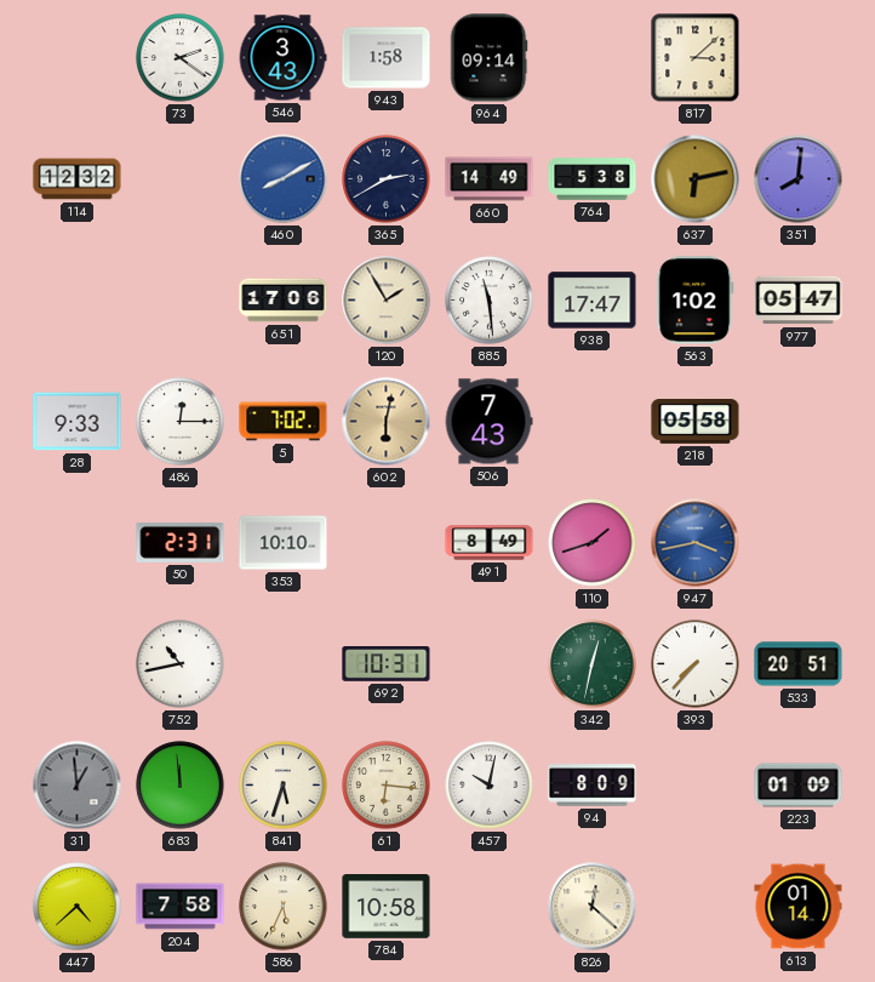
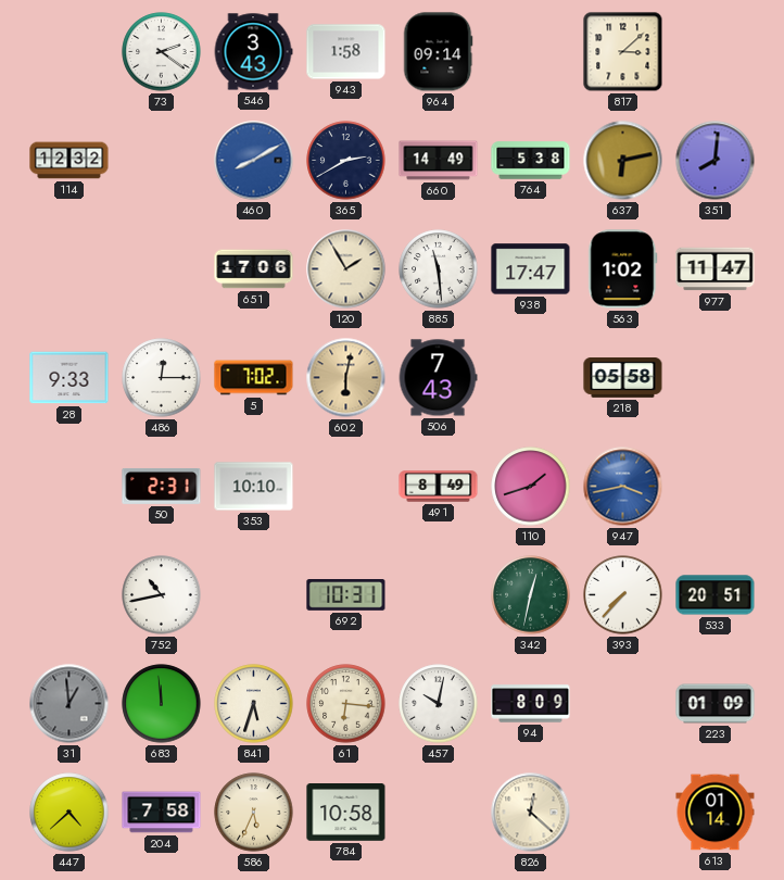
977: 05:47 -> 11:47
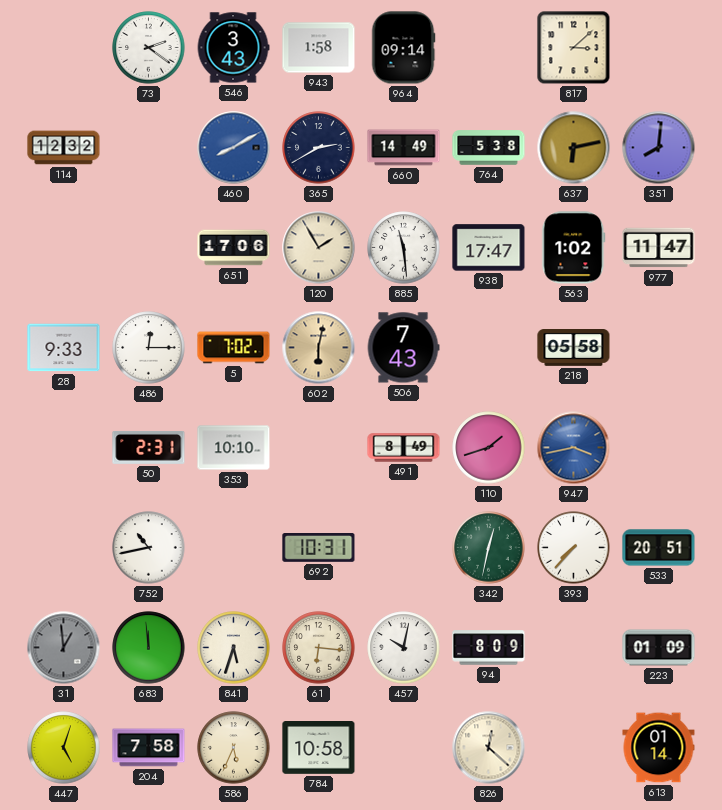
447: 4:38 -> 5:03
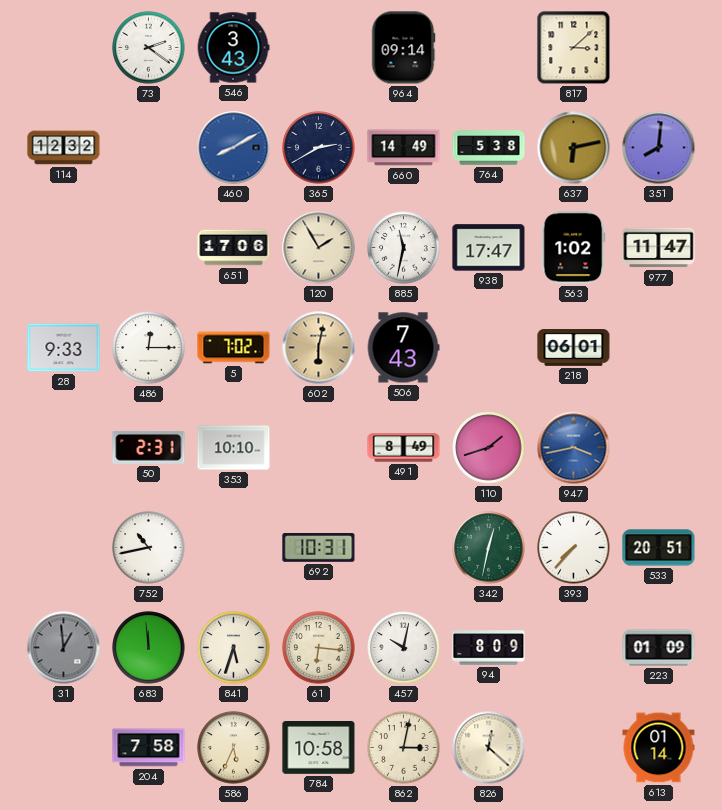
943: 1:58 -> none
885: 11:29 -> 11:32
218: 05:58 -> 06:01
447: 5:03 -> none
862: none -> 3:02
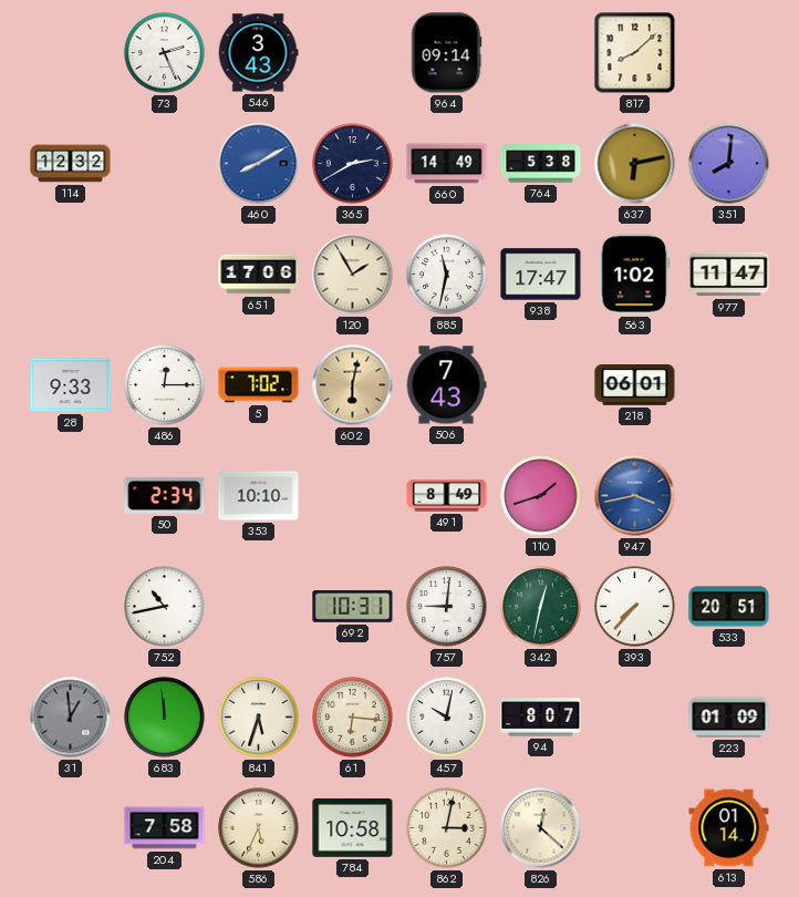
73: 2:21 -> 2:26
817: 3:08 -> 8:08
50: 2:31 -> 2:34
757: none -> 9:01
94: 8:09 -> 8:07
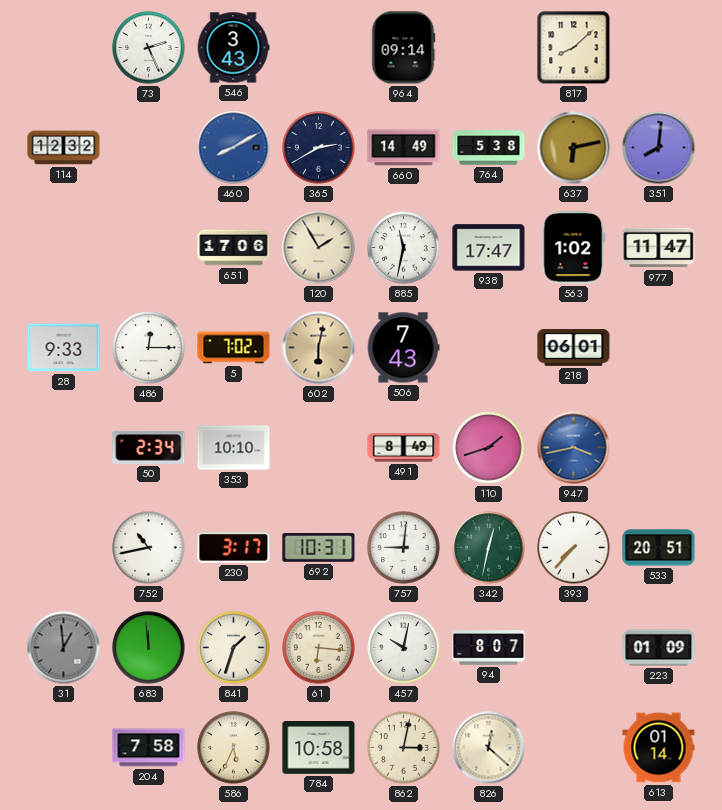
230: none -> 3:17
841: 5:33 -> 1:33
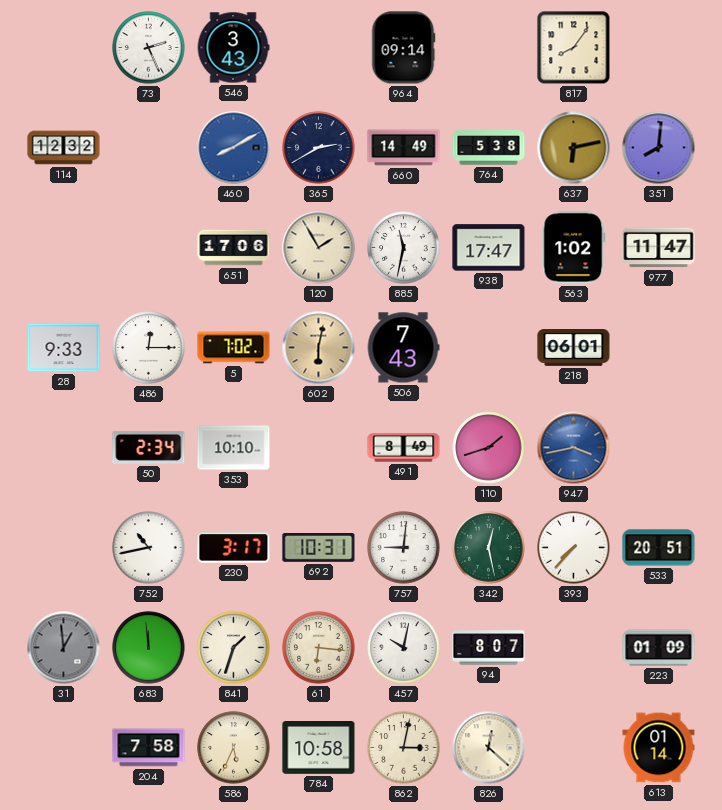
817: 8:08 -> 8:06
342: 12:32 -> 12:28
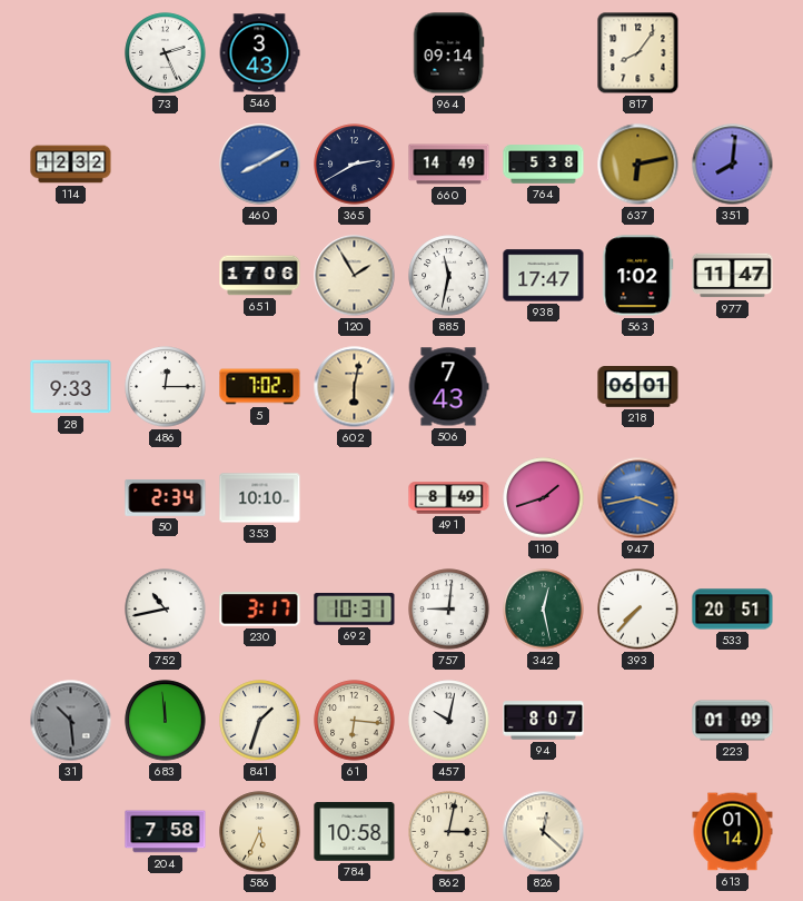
31: 12:59 -> 10:29
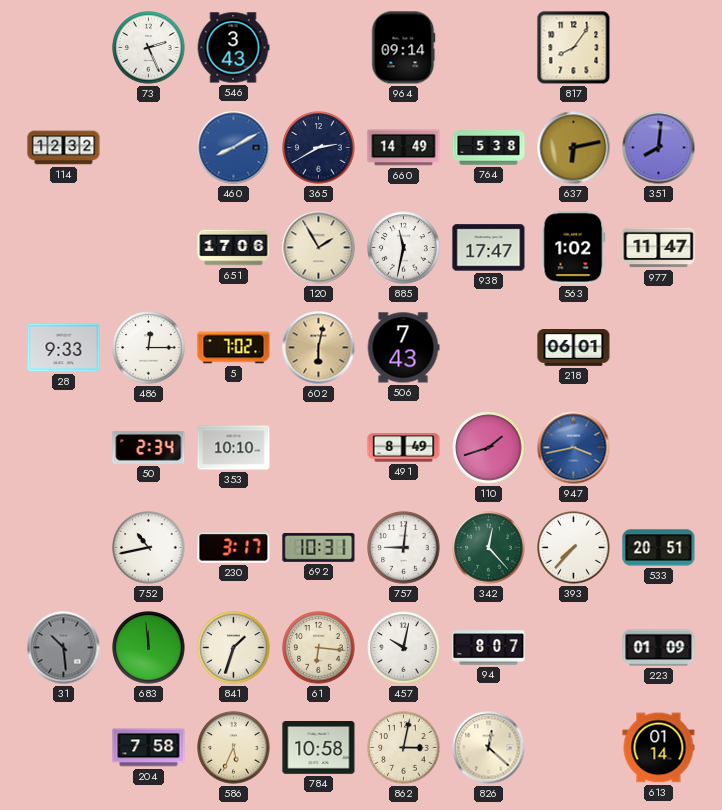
342: 12:28 -> 12:23
